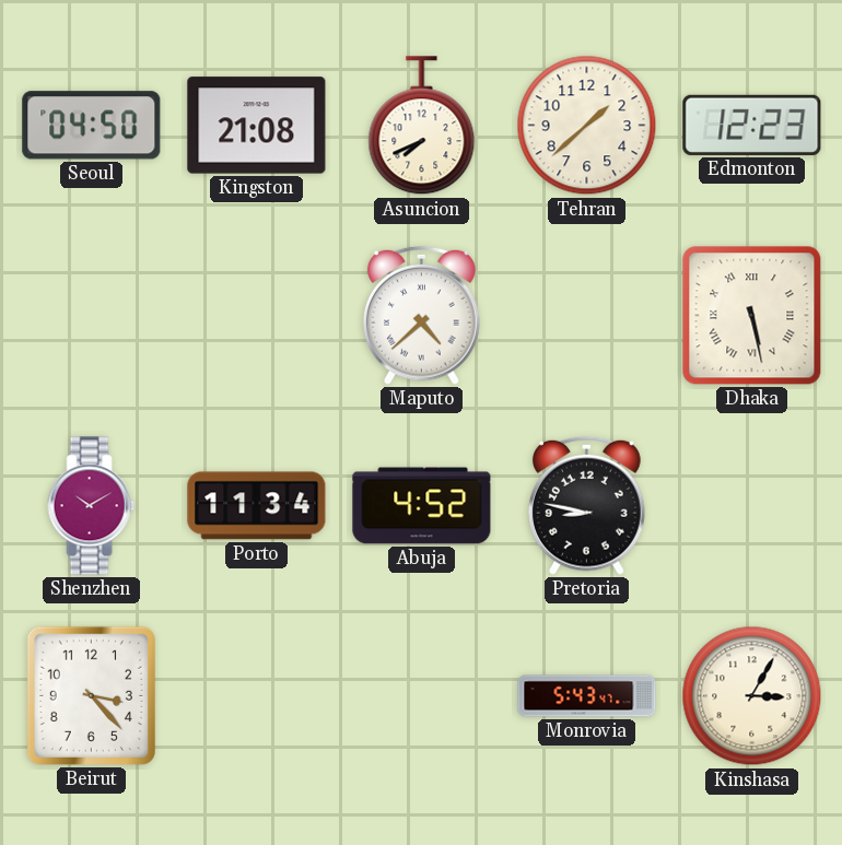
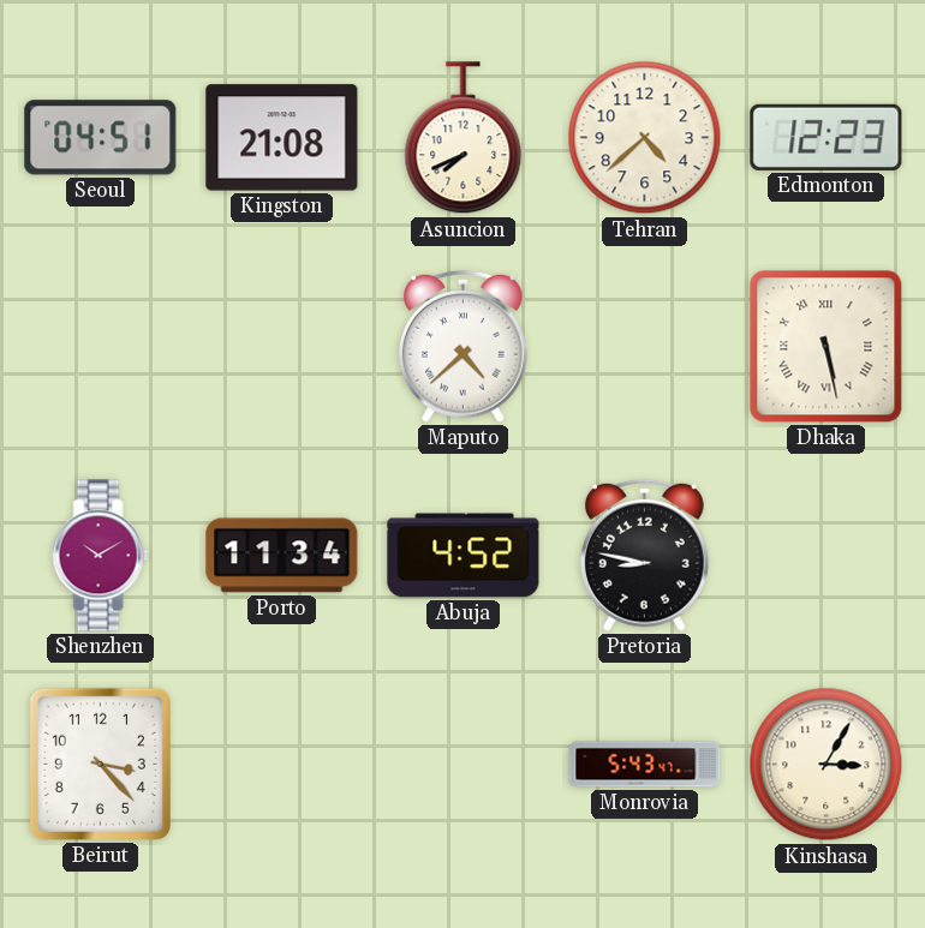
Seoul: 04:50 -> 04:51
Tehran: 1:38 -> 4:38
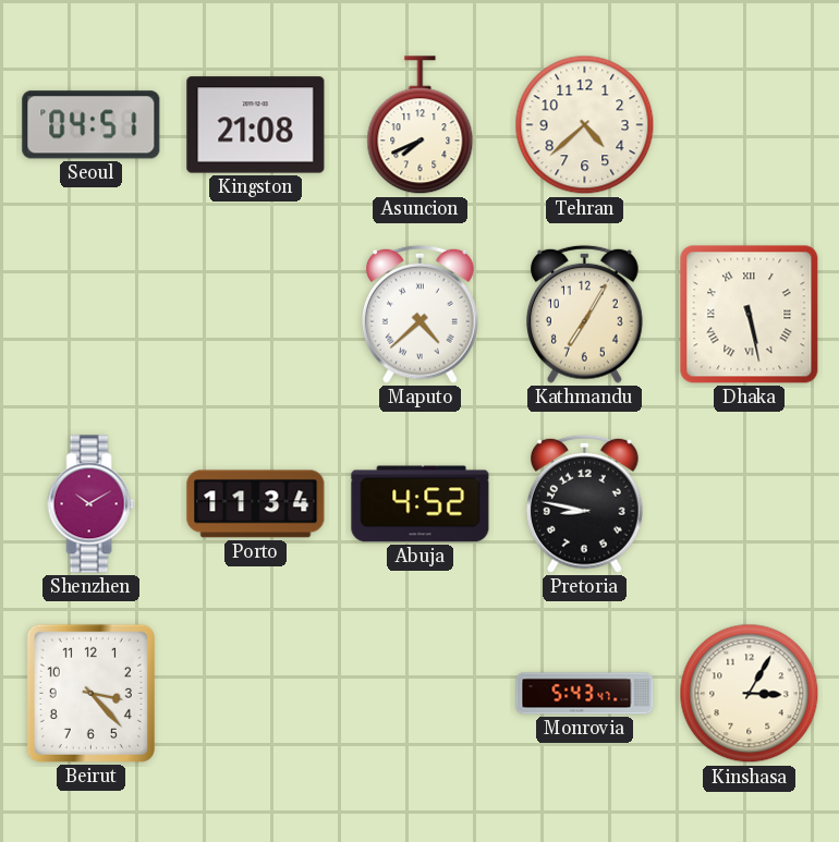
Edmonton: 12:23 -> none
Kathmandu: none -> 7:05
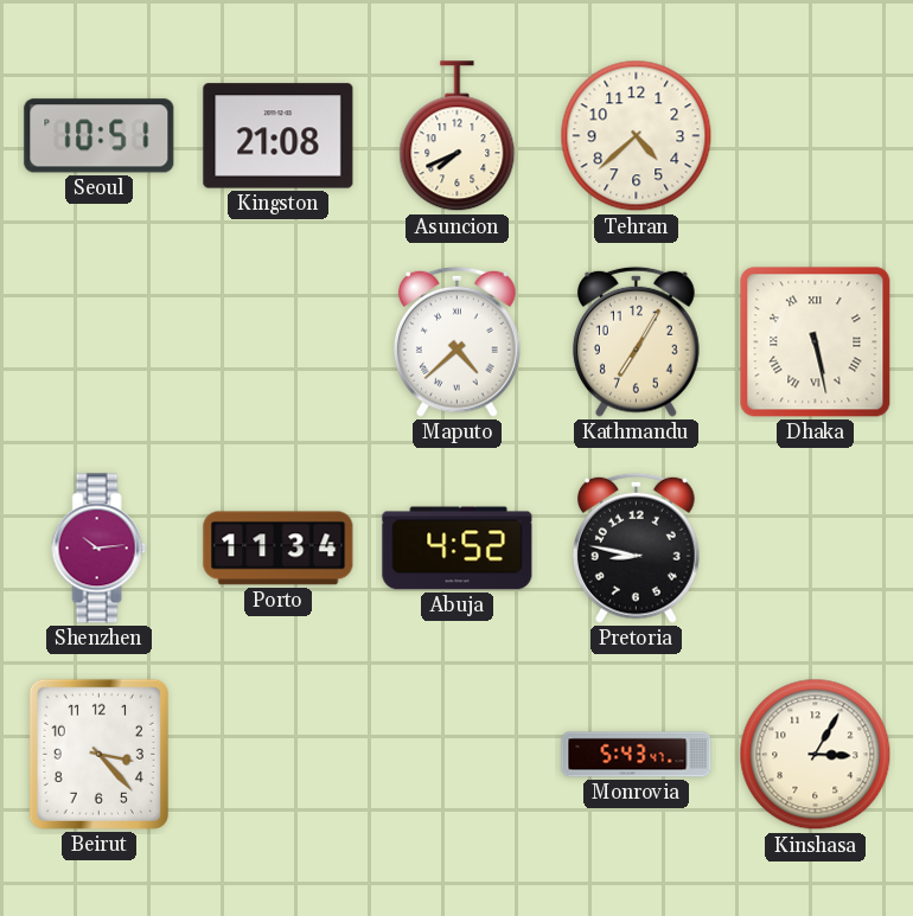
Seoul: 04:51 -> 10:51
Shenzhen: 10:10 -> 10:14
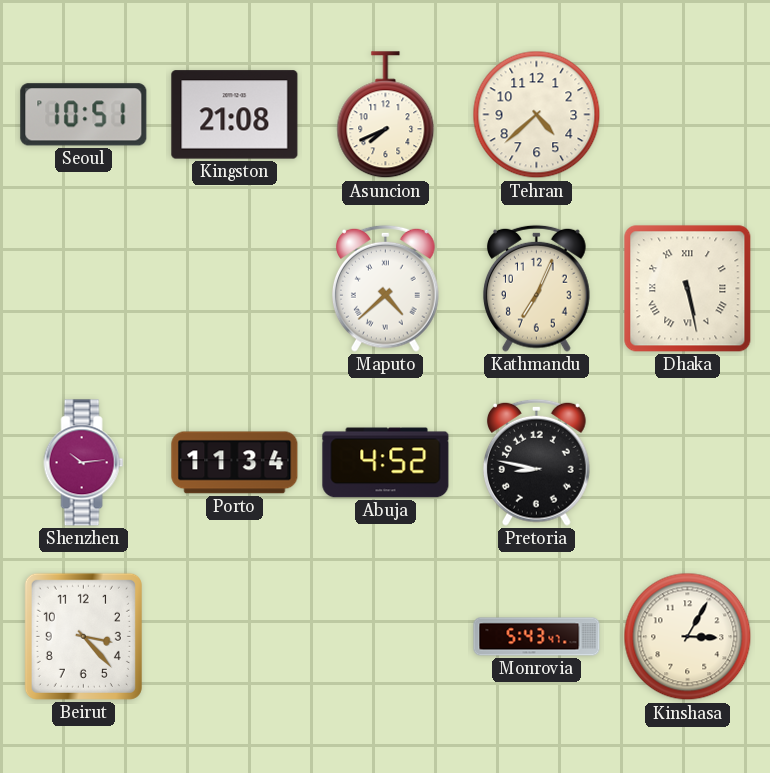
Kathmandu: 7:05 -> 7:04
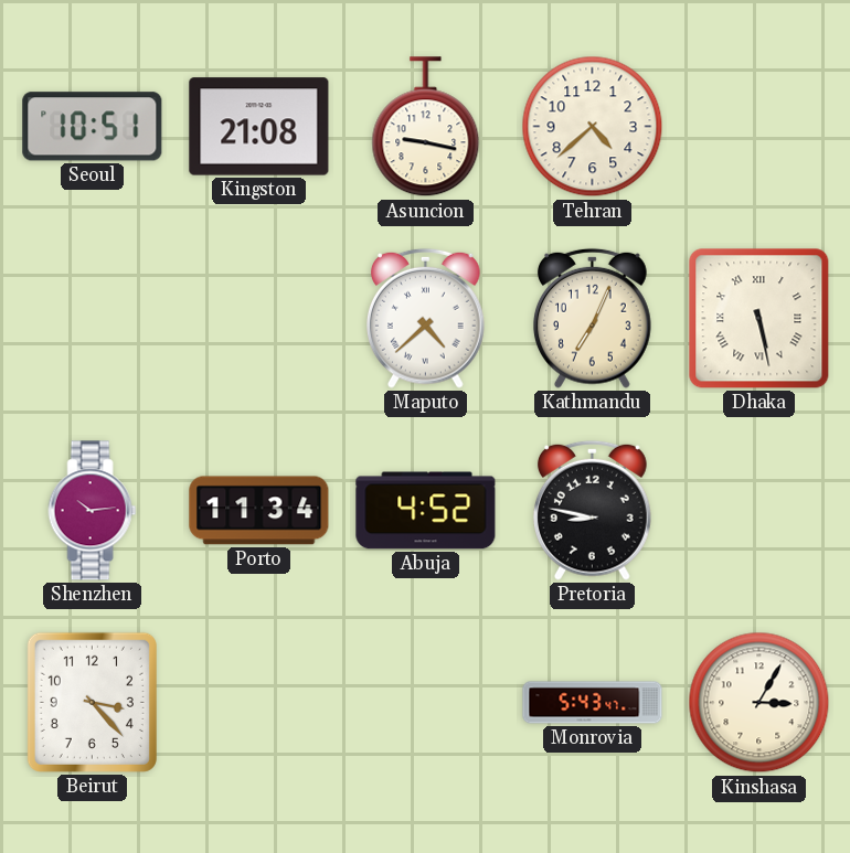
Asuncion: 7:41 -> 9:17
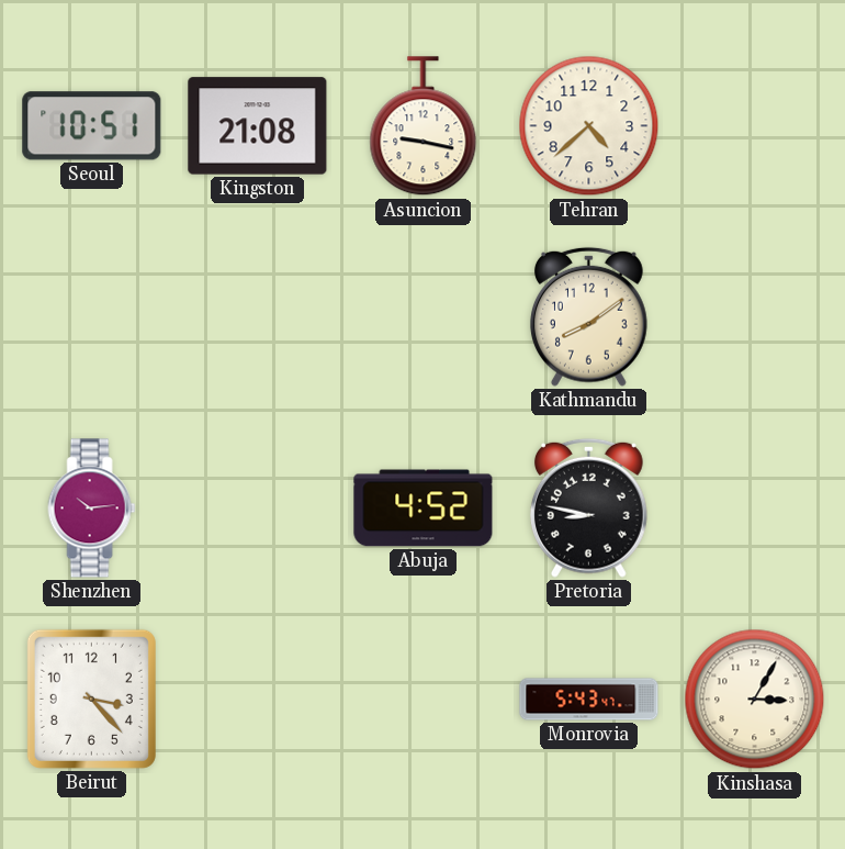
Maputo: 4:38 -> none
Kathmandu: 7:04 -> 8:09
Dhaka: 5:28 -> none
Porto: 11:34 -> none
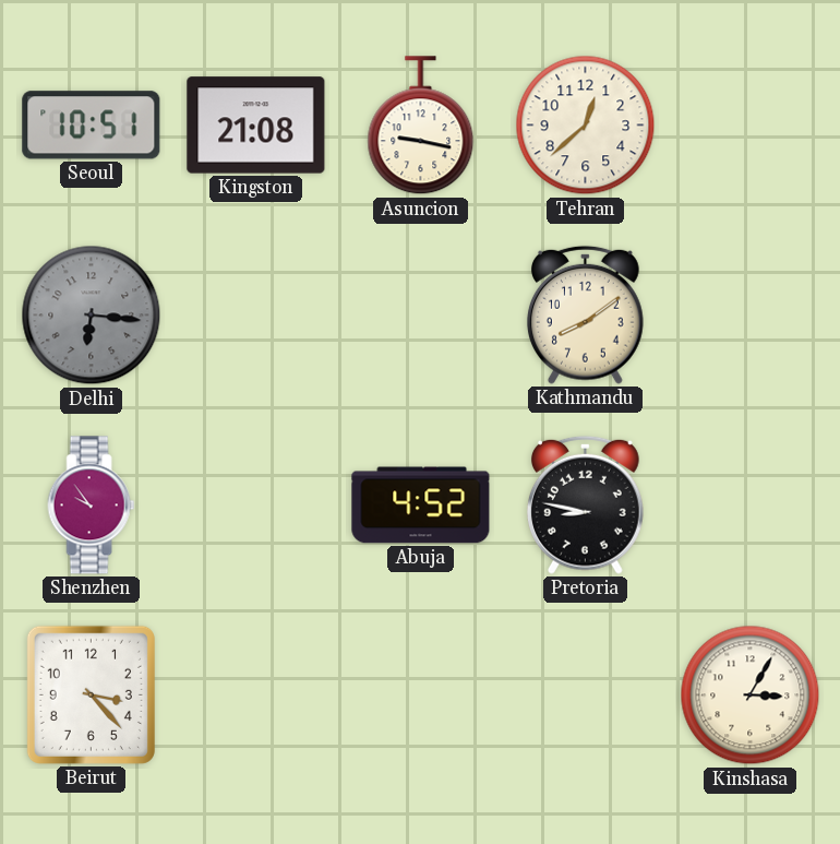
Tehran: 4:38 -> 12:38
Delhi: none -> 6:16
Shenzhen: 10:14 -> 9:54
Monrovia: 5:43 -> none
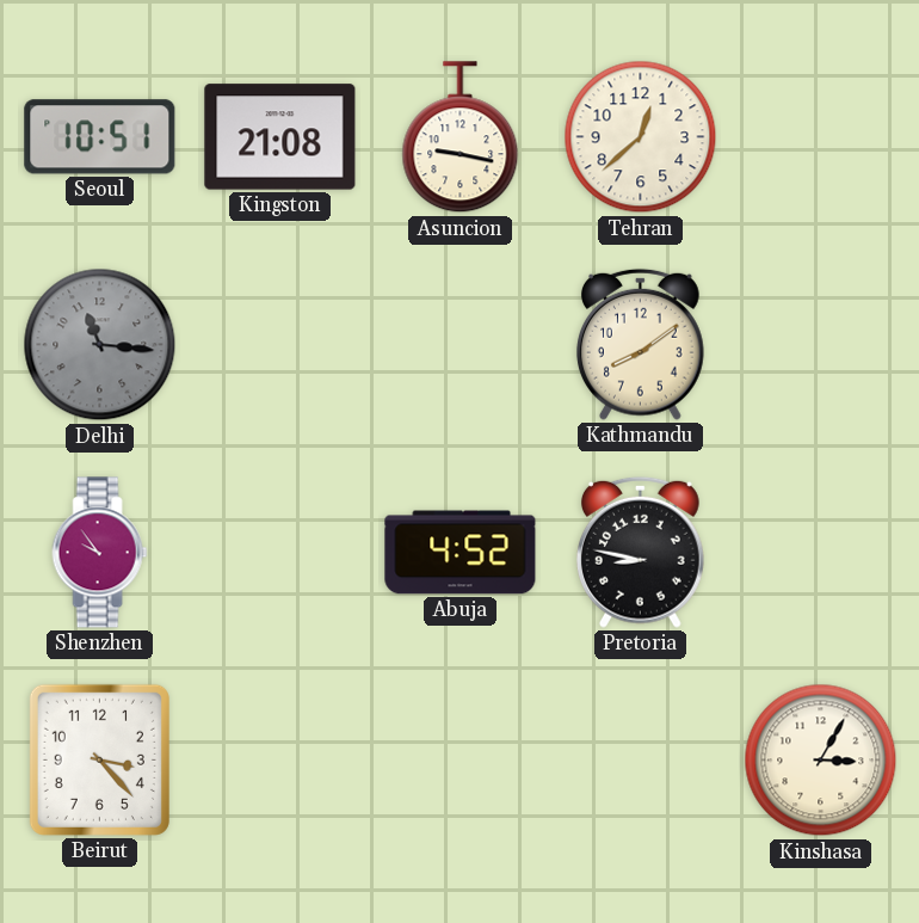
Delhi: 6:16 -> 11:16
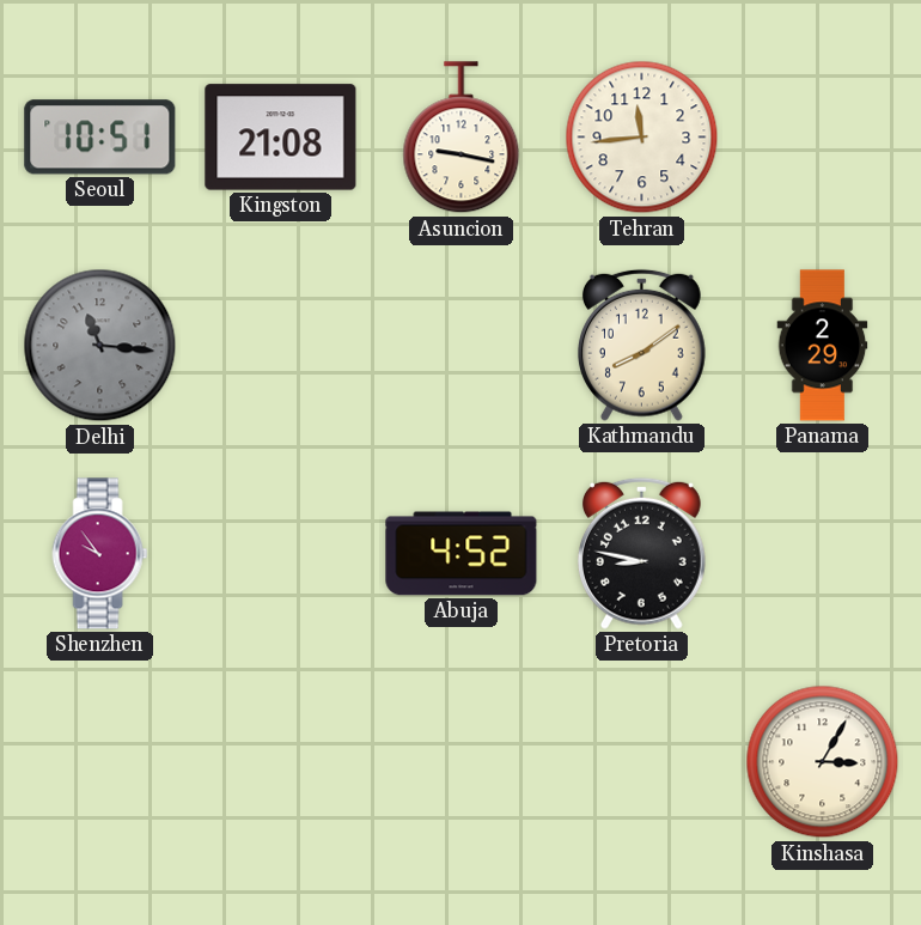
Tehran: 12:38 -> 11:44
Panama: none -> 2:29
Beirut: 3:23 -> none
